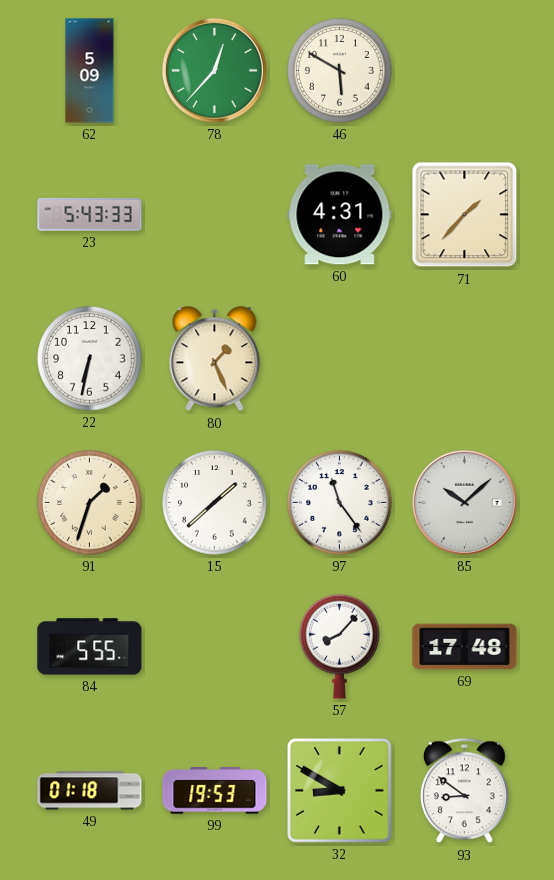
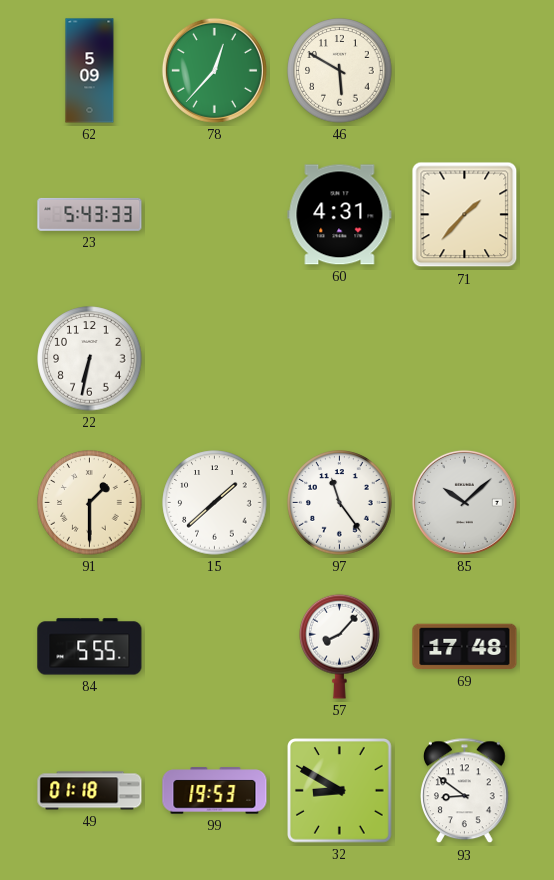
80: 1:26 -> none
91: 1:33 -> 1:30
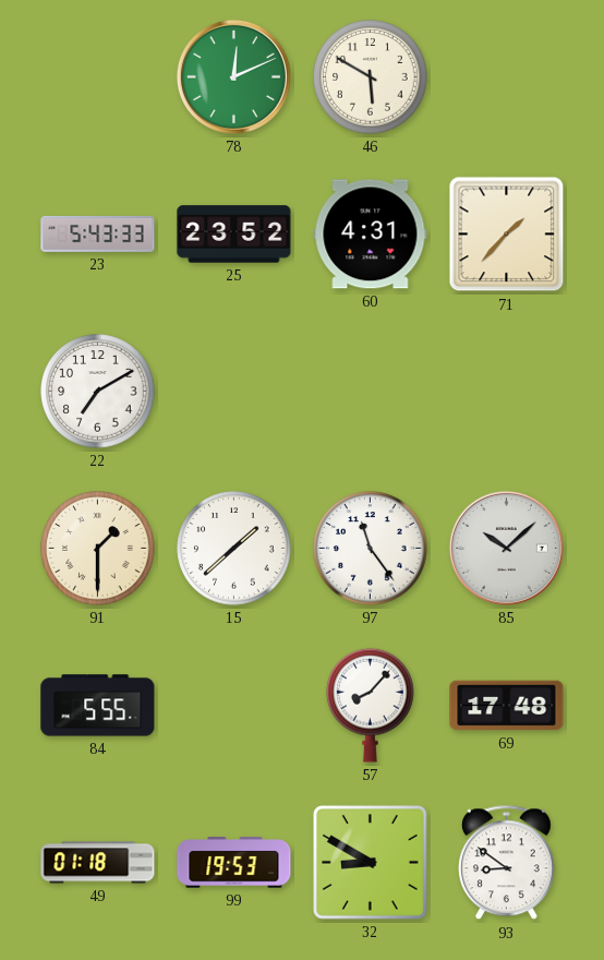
62: 5:09 -> none
78: 12:37 -> 12:11
25: none -> 23:52
22: 6:32 -> 7:10
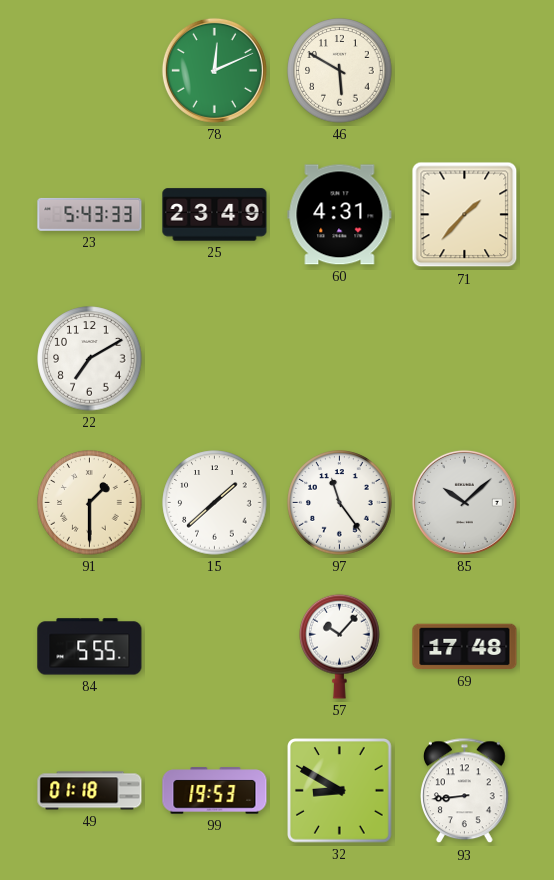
25: 23:52 -> 23:49
57: 8:07 -> 10:07
93: 8:51 -> 8:44
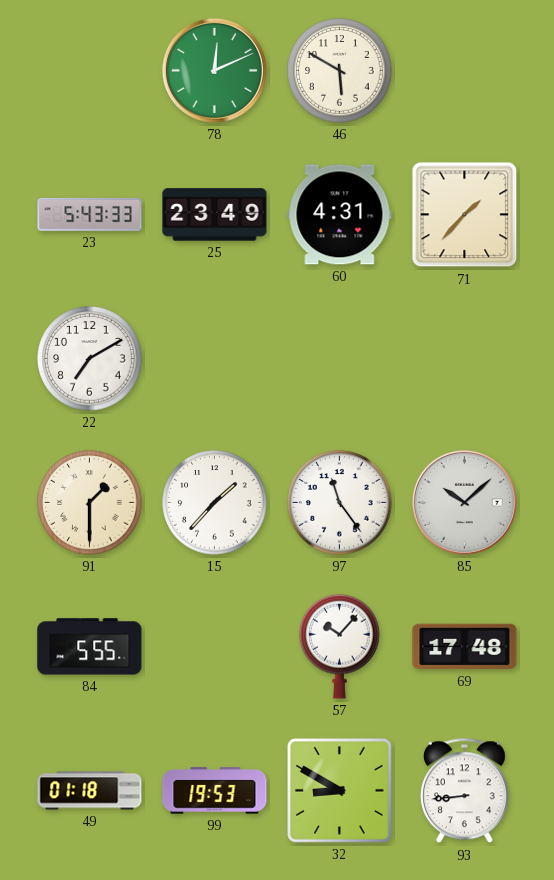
15: 1:38 -> 1:37
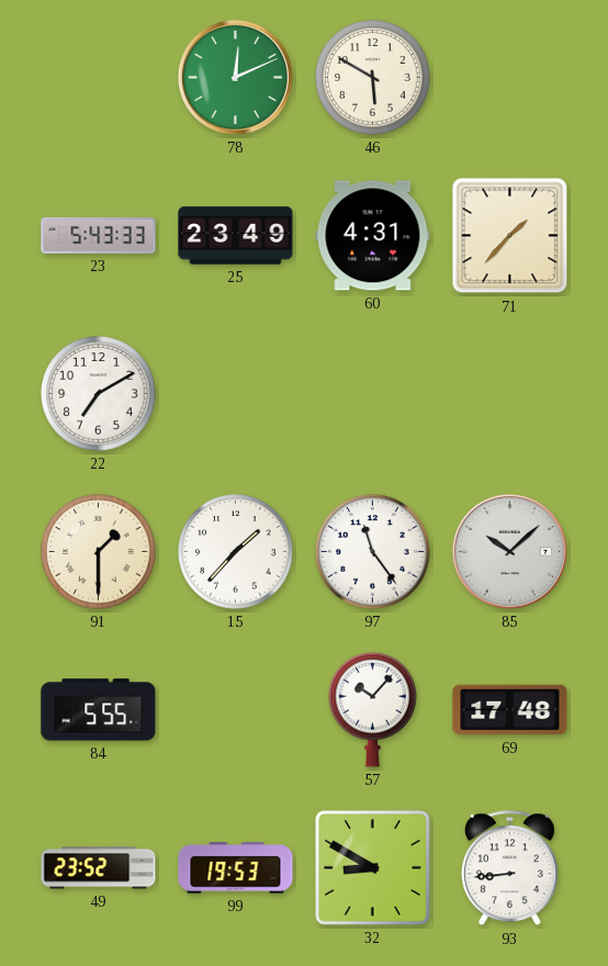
49: 01:18 -> 23:52
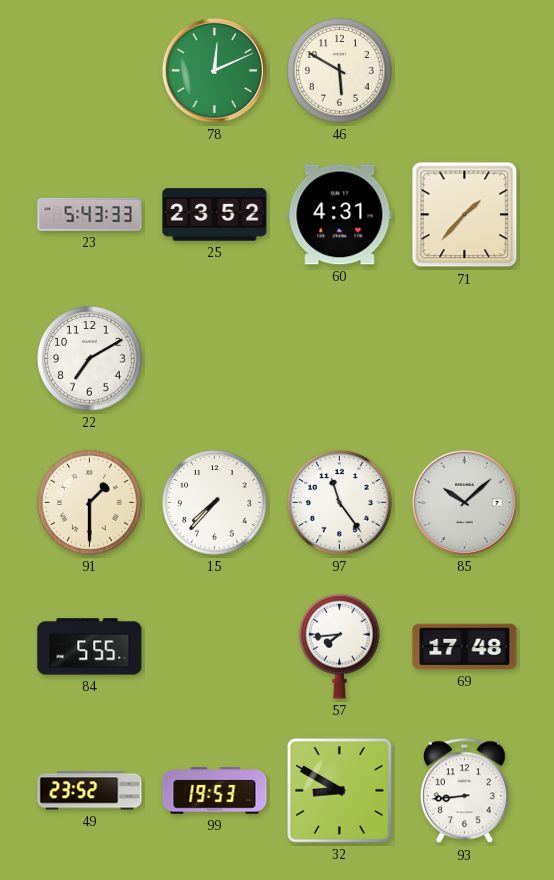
25: 23:49 -> 23:52
15: 1:37 -> 7:37
57: 10:07 -> 7:44
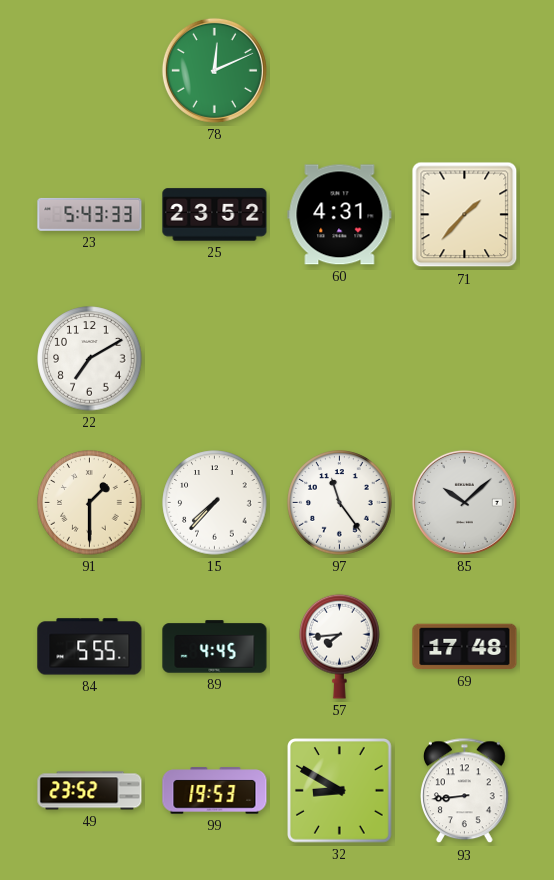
46: 5:50 -> none
89: none -> 4:45
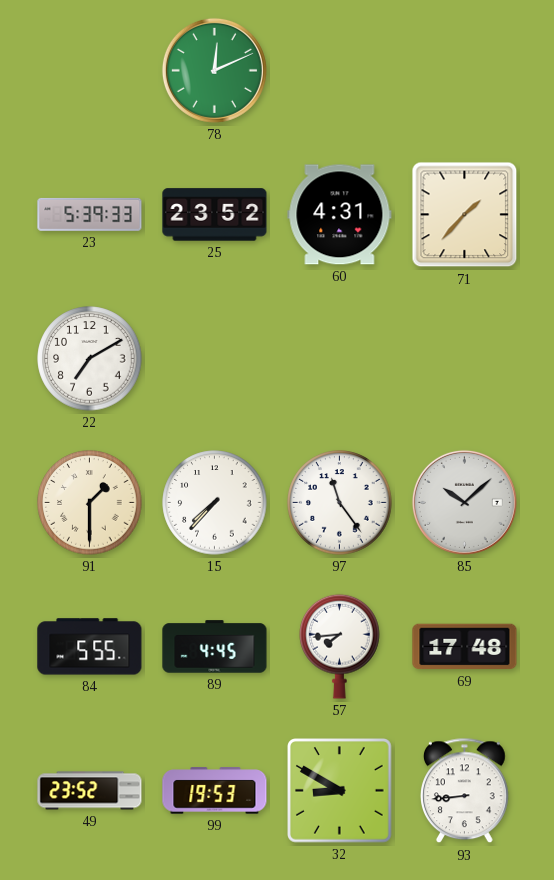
23: 5:43 -> 5:39
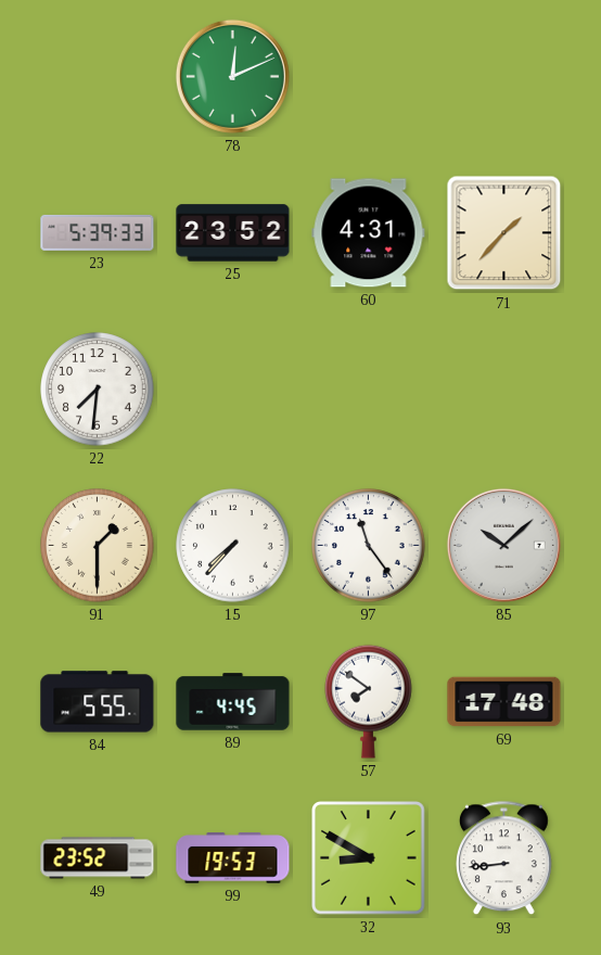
22: 7:10 -> 7:31
57: 7:44 -> 7:51
